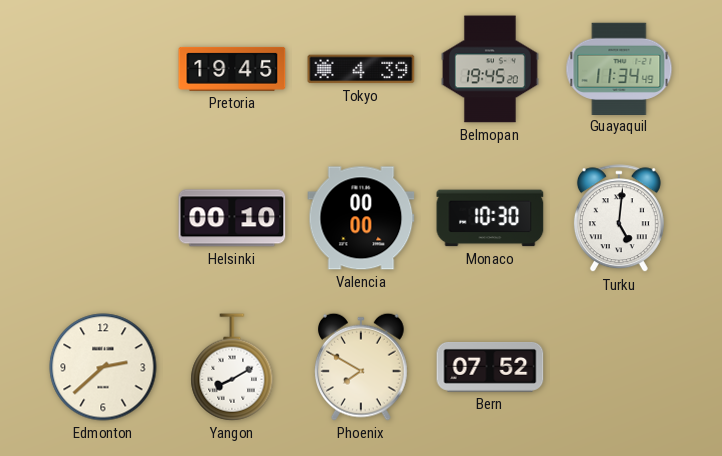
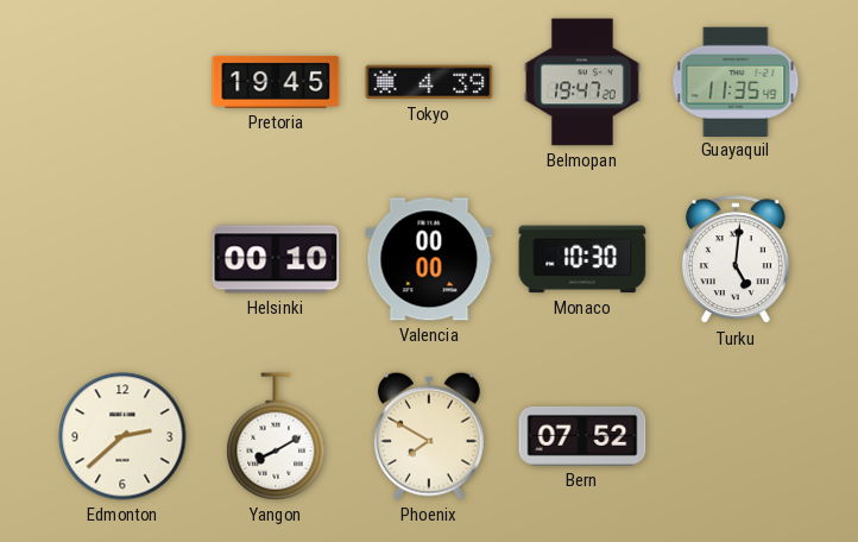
Belmopan: 19:45 -> 19:47
Guayaquil: 11:34 -> 11:35
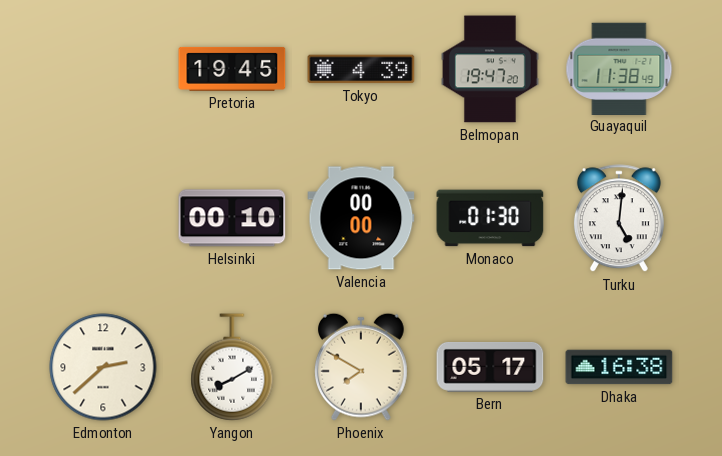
Guayaquil: 11:35 -> 11:38
Monaco: 10:30 -> 01:30
Bern: 07:52 -> 05:17
Dhaka: none -> 16:38
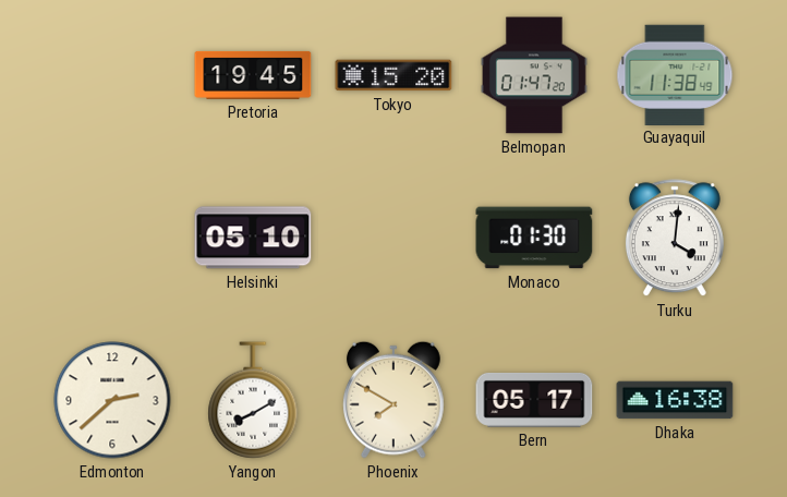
Tokyo: 4:39 -> 15:20
Belmopan: 19:47 -> 01:47
Helsinki: 00:10 -> 05:10
Valencia: 00:00 -> none
Turku: 5:01 -> 4:01
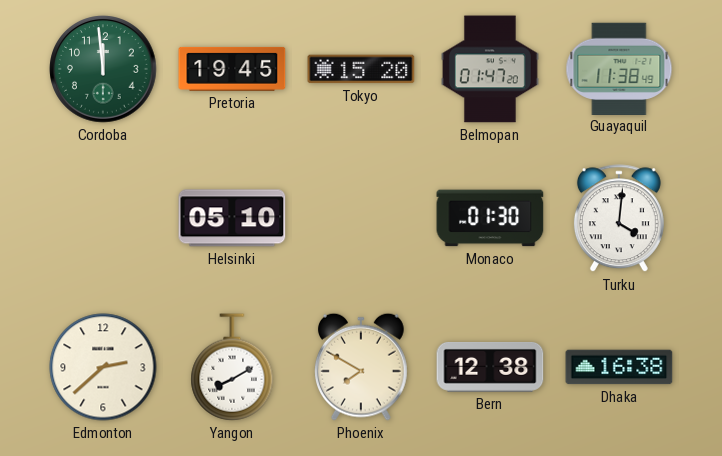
Cordoba: none -> 11:59
Bern: 05:17 -> 12:38
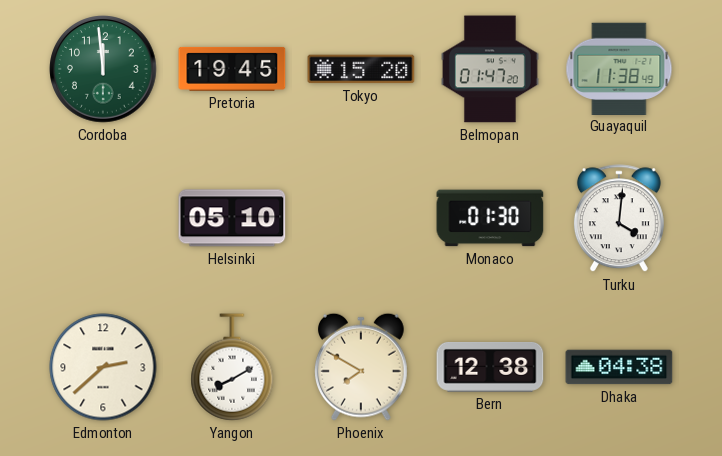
Dhaka: 16:38 -> 04:38
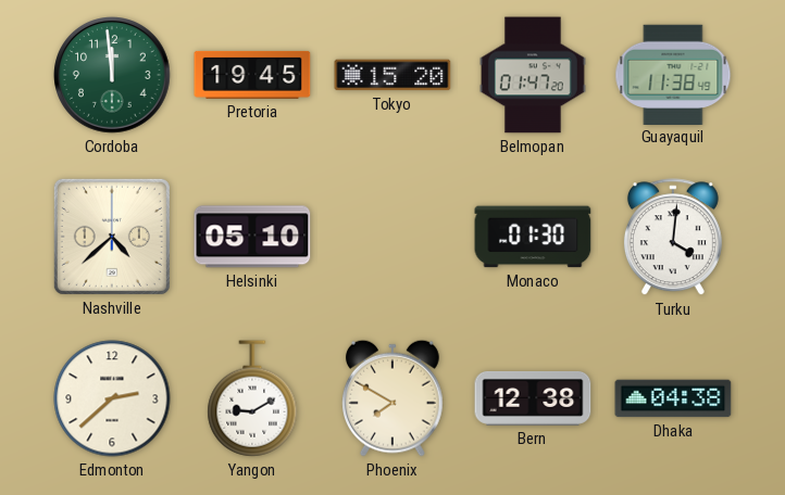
Nashville: none -> 4:38
Yangon: 8:10 -> 9:10
